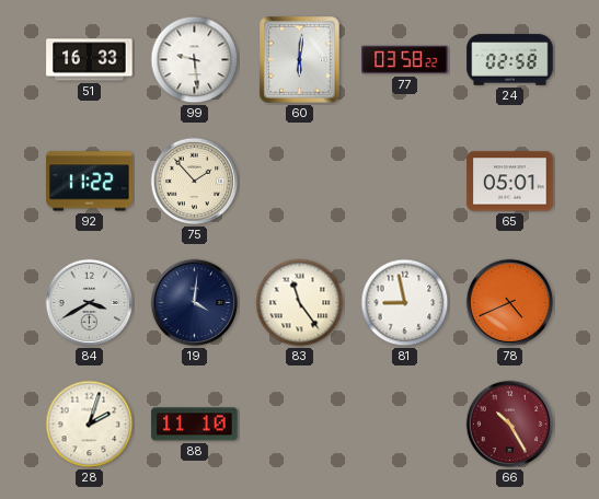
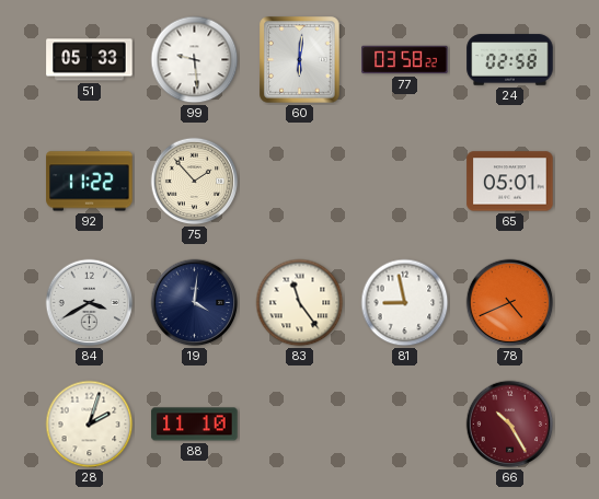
51: 16:33 -> 05:33
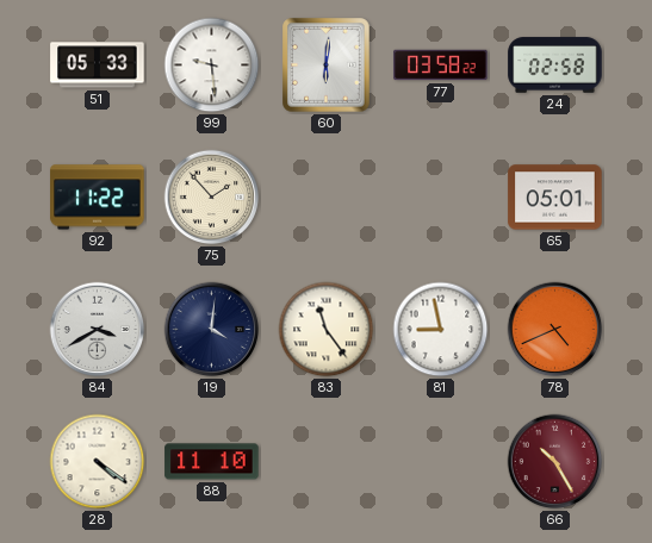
28: 2:03 -> 4:21
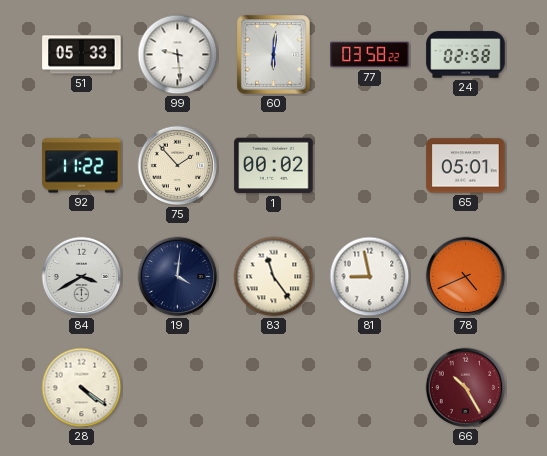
1: none -> 00:02
88: 11:10 -> none
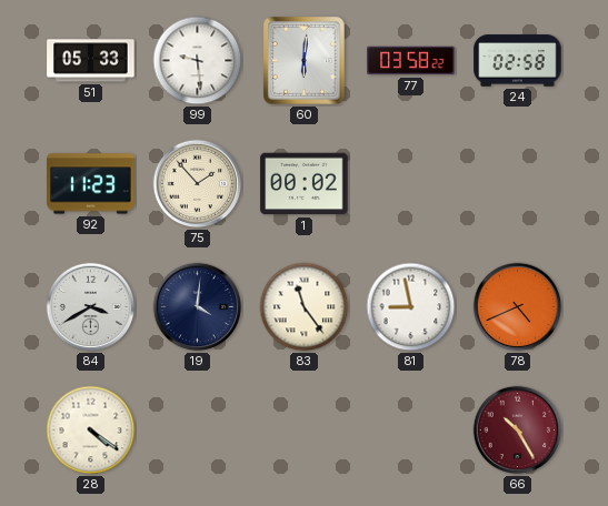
92: 11:22 -> 11:23
65: 05:01 -> none
